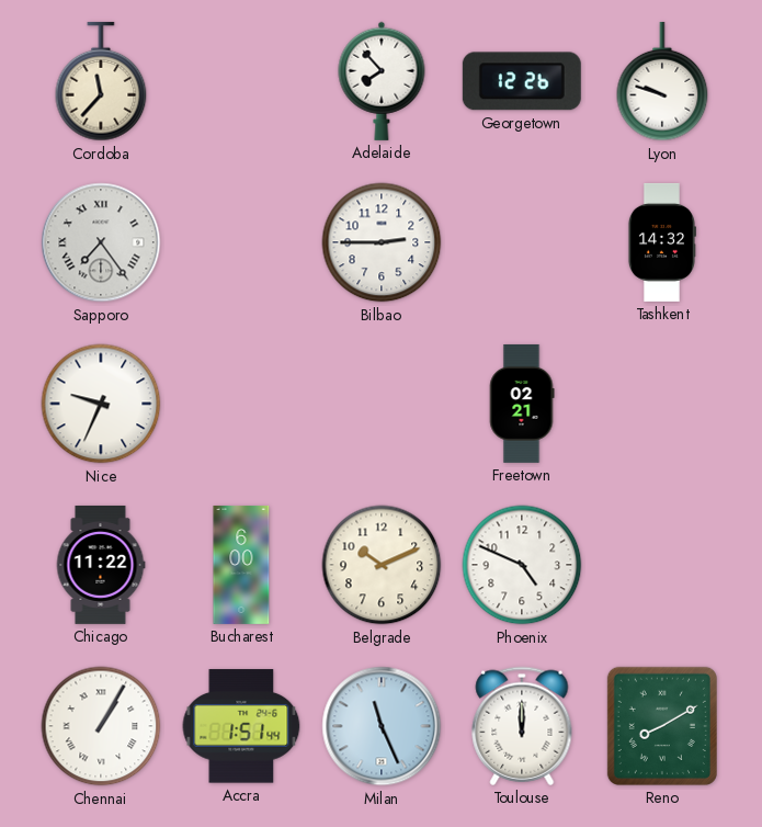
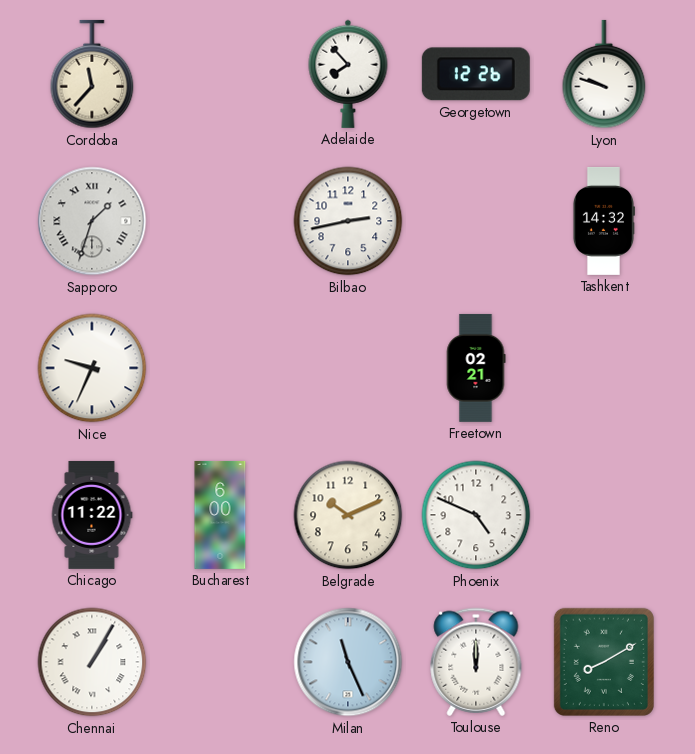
Sapporo: 7:24 -> 1:33
Bilbao: 2:45 -> 2:43
Accra: 1:51 -> none
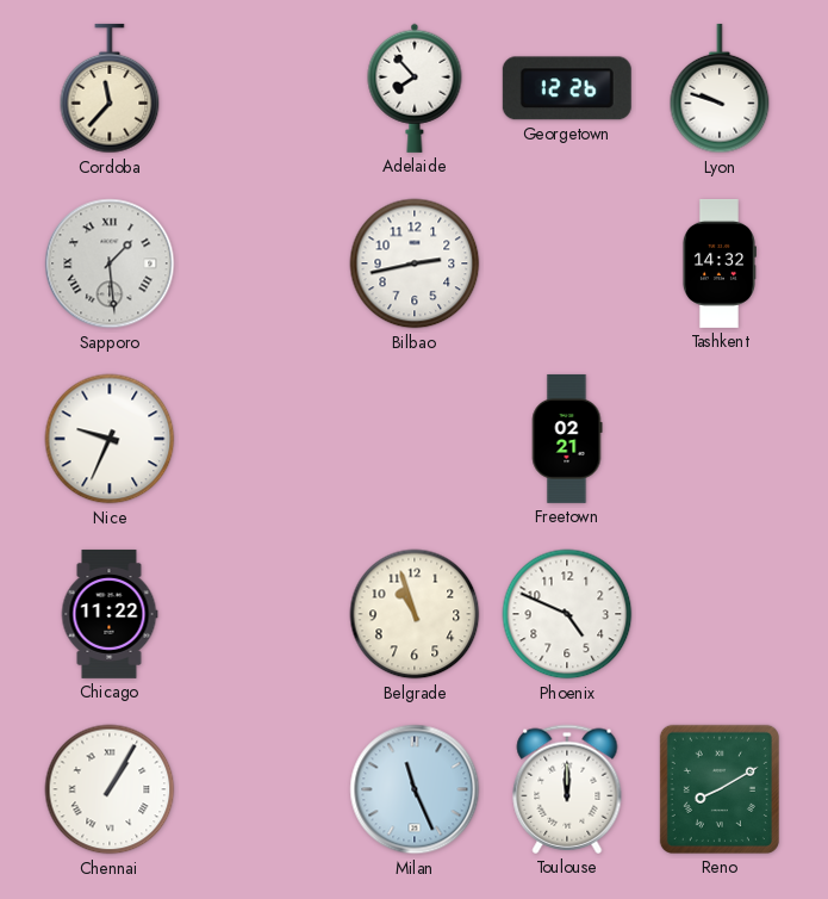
Sapporo: 1:33 -> 1:29
Bucharest: 6:00 -> none
Belgrade: 10:11 -> 10:57
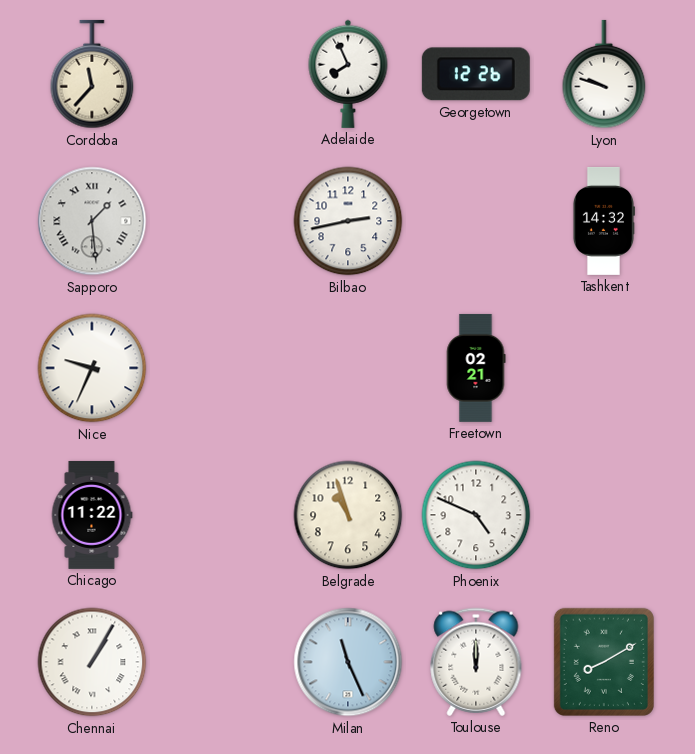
Adelaide: 7:53 -> 7:56
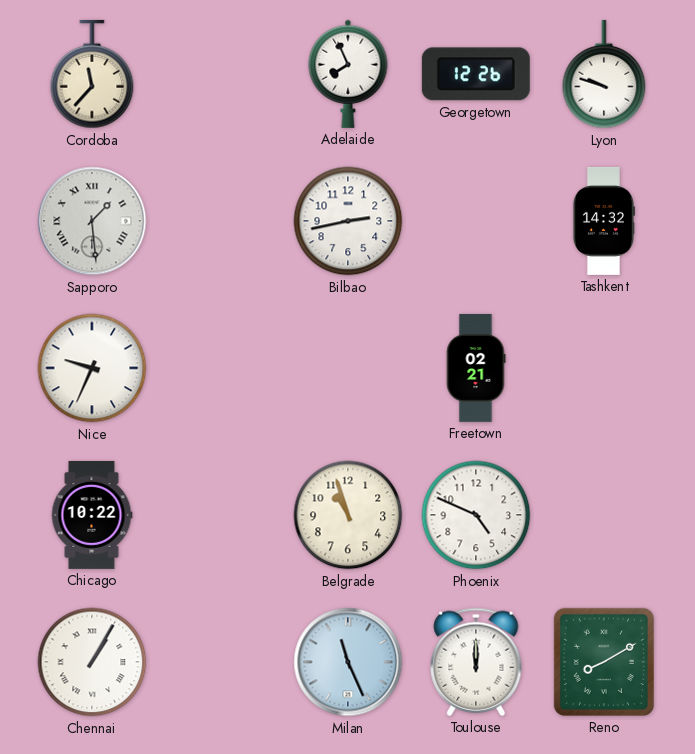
Chicago: 11:22 -> 10:22
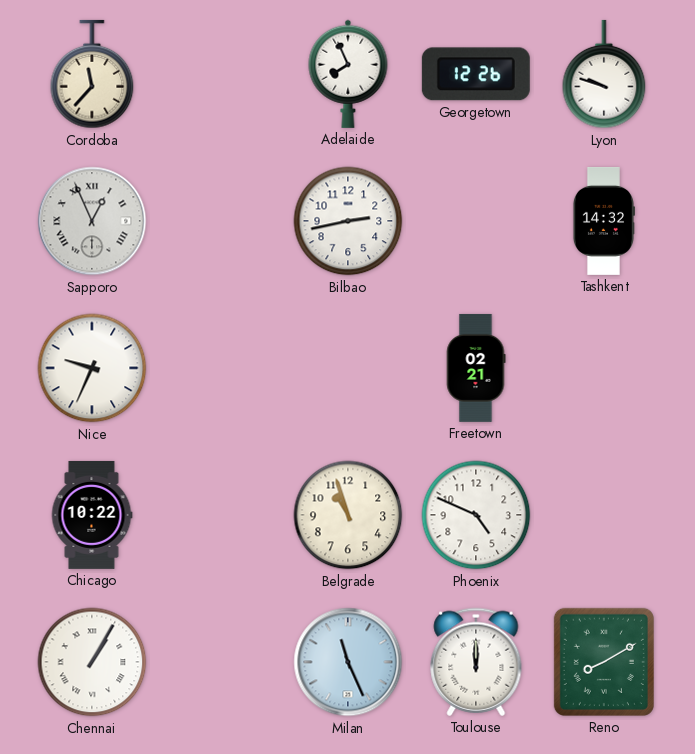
Sapporo: 1:29 -> 12:56
